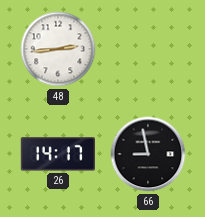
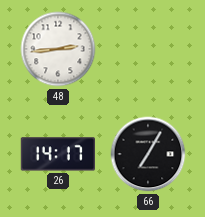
66: 8:58 -> 7:05
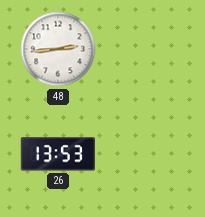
26: 14:17 -> 13:53
66: 7:05 -> none
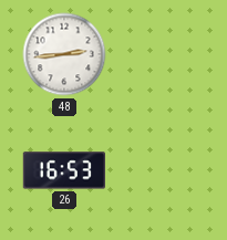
26: 13:53 -> 16:53
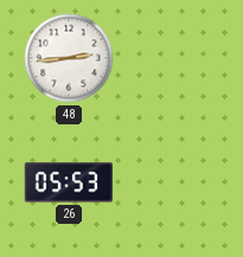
26: 16:53 -> 05:53
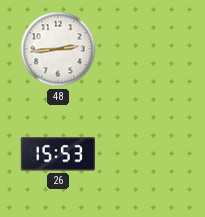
26: 05:53 -> 15:53
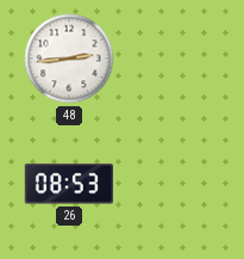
26: 15:53 -> 08:53
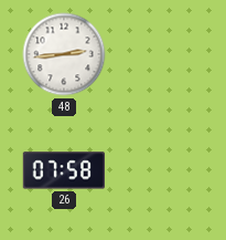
26: 08:53 -> 07:58
